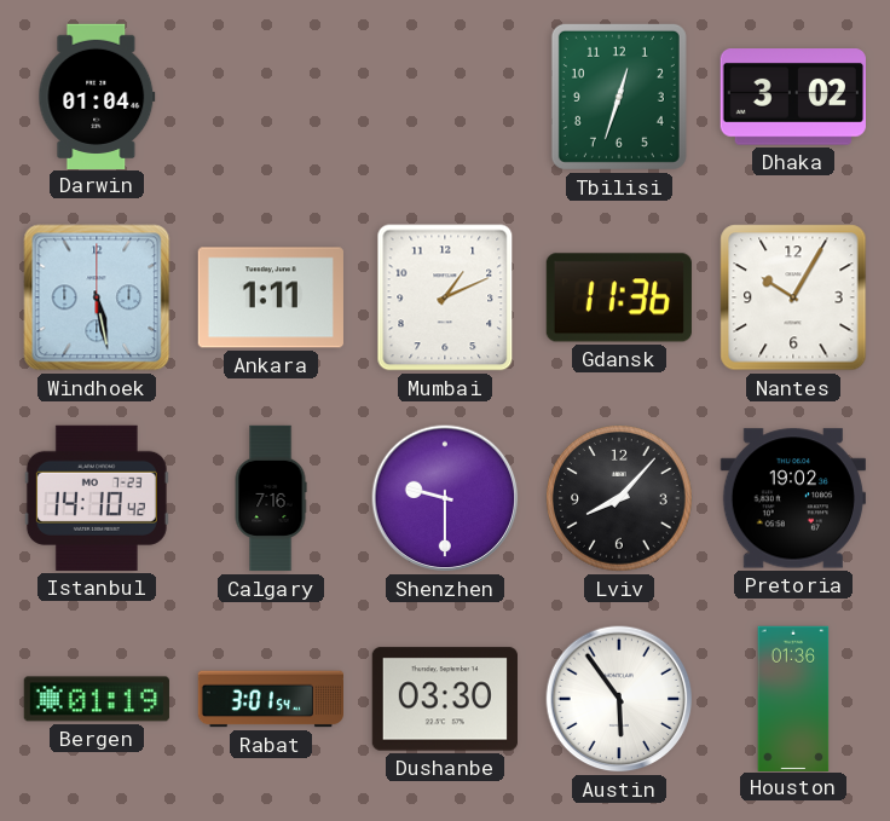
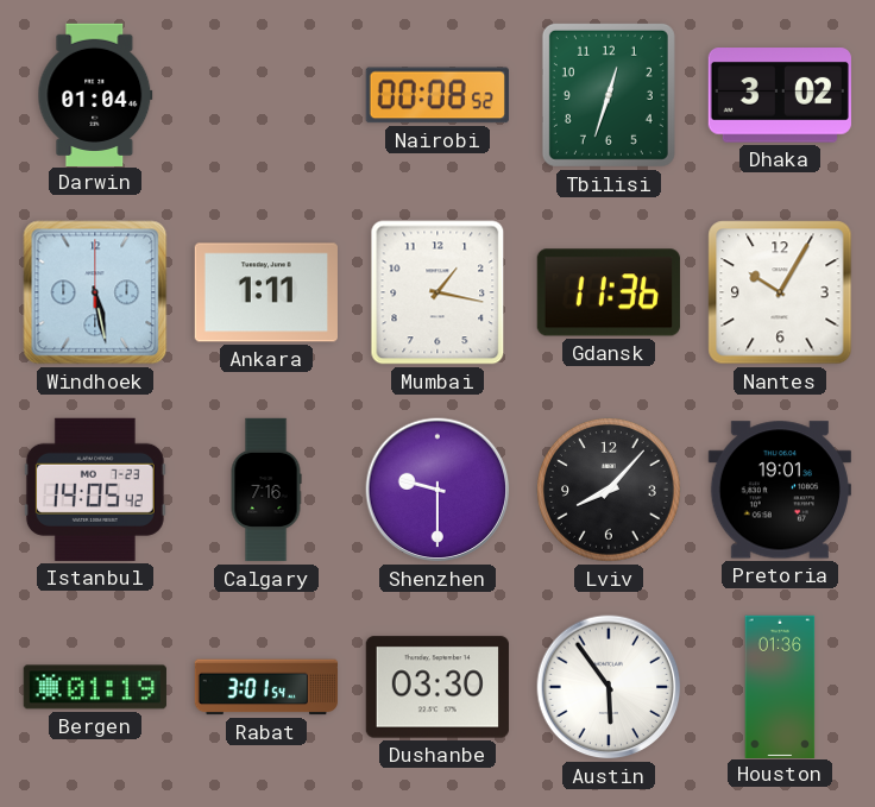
Nairobi: none -> 00:08
Mumbai: 1:11 -> 1:17
Istanbul: 14:10 -> 14:05
Pretoria: 19:02 -> 19:01
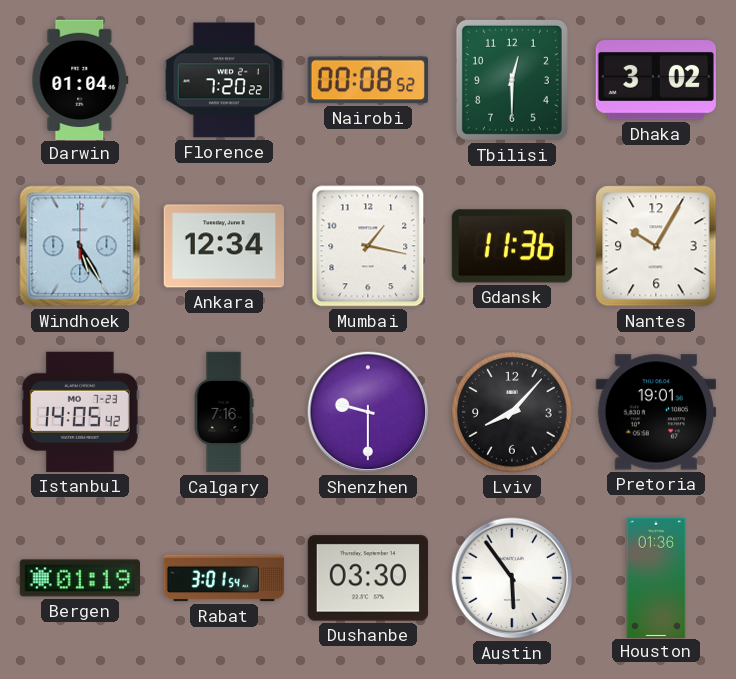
Florence: none -> 7:20
Tbilisi: 12:33 -> 12:30
Windhoek: 5:28 -> 5:25
Ankara: 1:11 -> 12:34
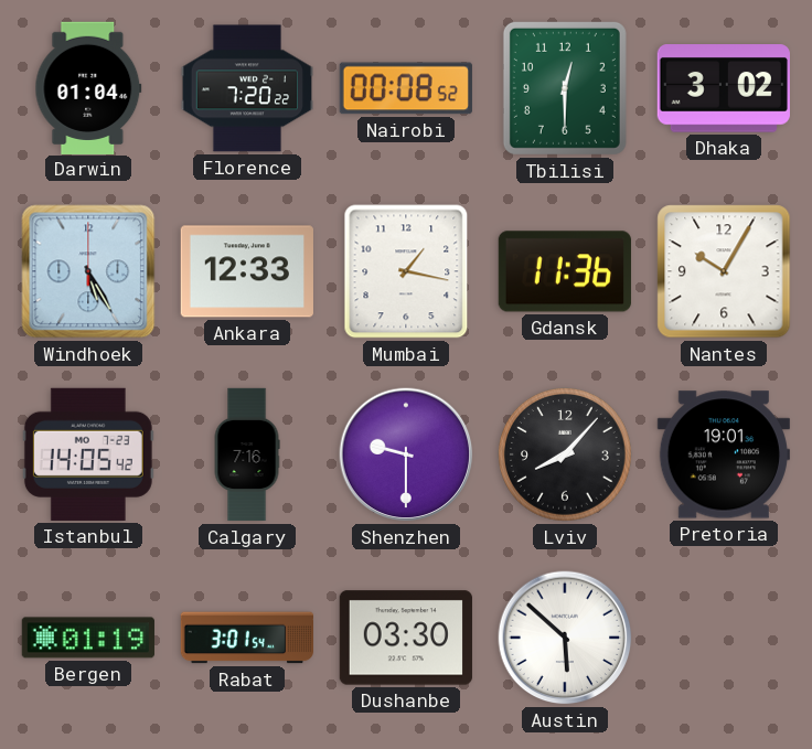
Ankara: 12:34 -> 12:33
Austin: 5:54 -> 5:52
Houston: 01:36 -> none
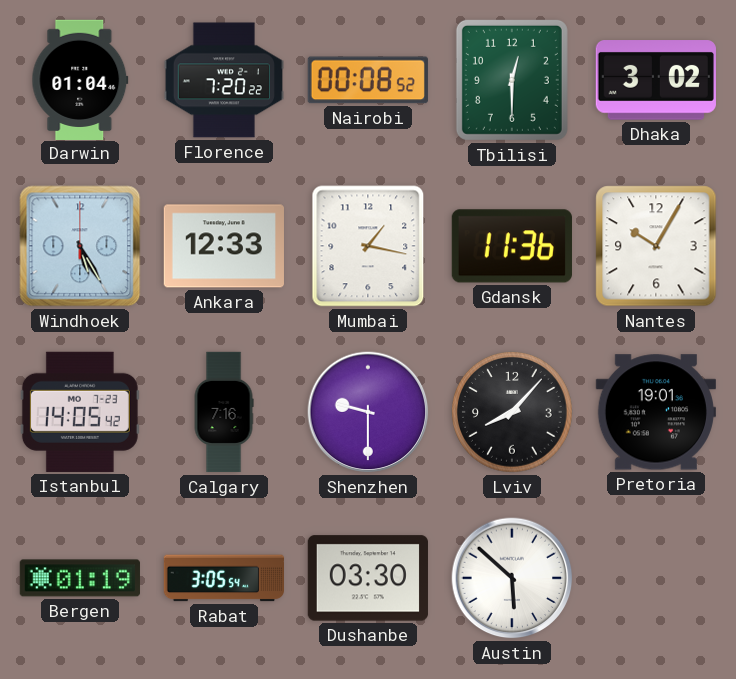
Rabat: 3:01 -> 3:05
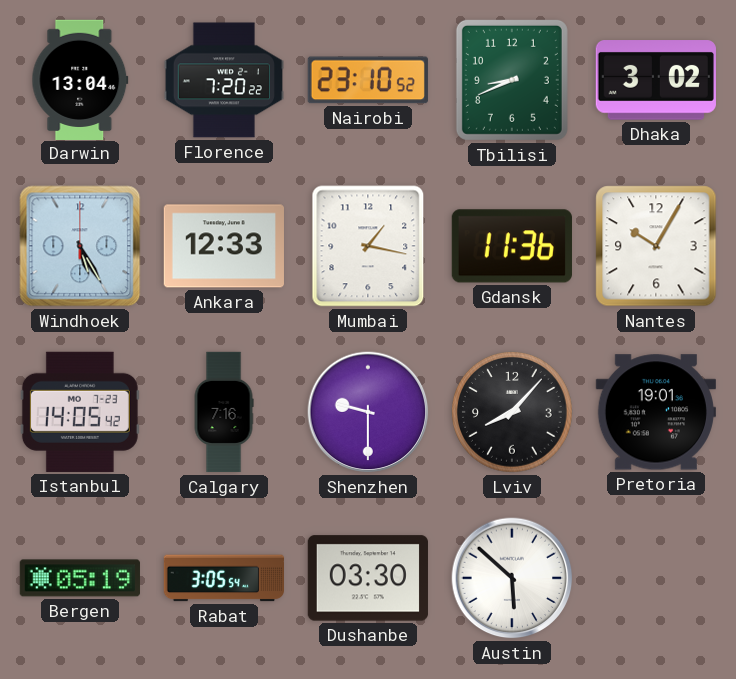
Darwin: 01:04 -> 13:04
Nairobi: 00:08 -> 23:10
Tbilisi: 12:30 -> 8:41
Bergen: 01:19 -> 05:19
